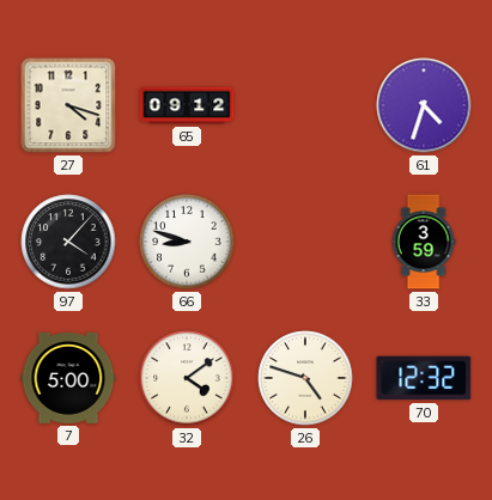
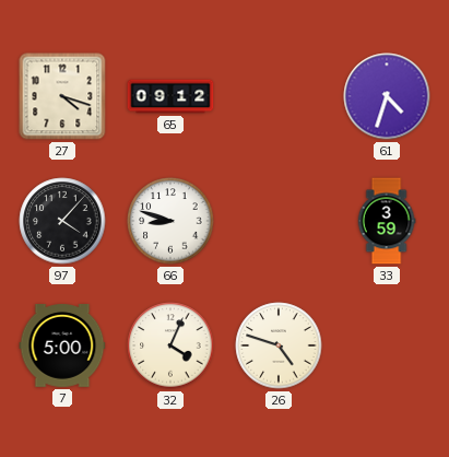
32: 4:09 -> 4:04
70: 12:32 -> none
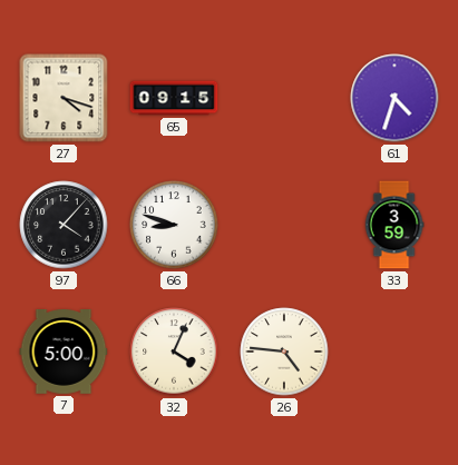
65: 09:12 -> 09:15
26: 4:48 -> 4:46
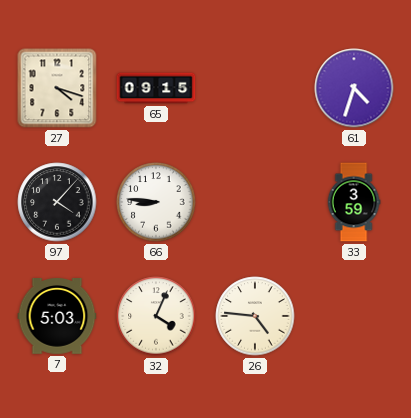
66: 8:48 -> 8:46
7: 5:00 -> 5:03
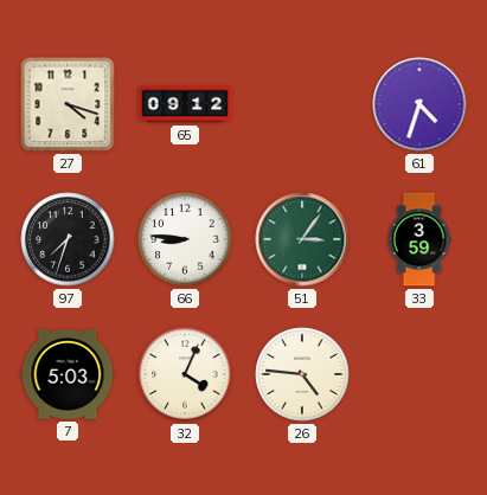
65: 09:15 -> 09:12
97: 4:07 -> 7:33
51: none -> 3:06
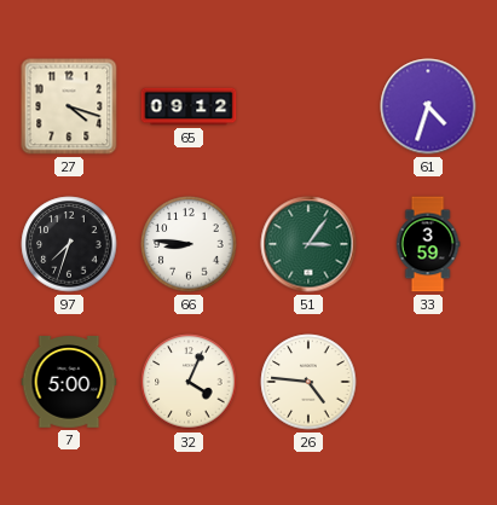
7: 5:03 -> 5:00
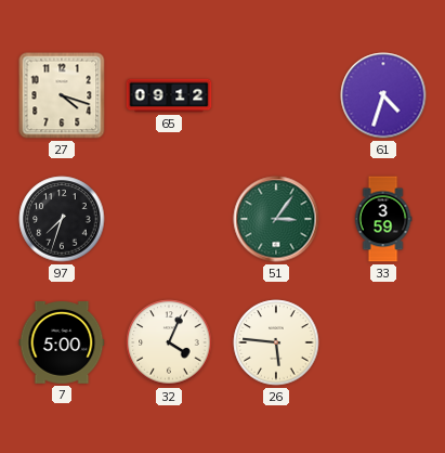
66: 8:46 -> none
26: 4:46 -> 5:46
